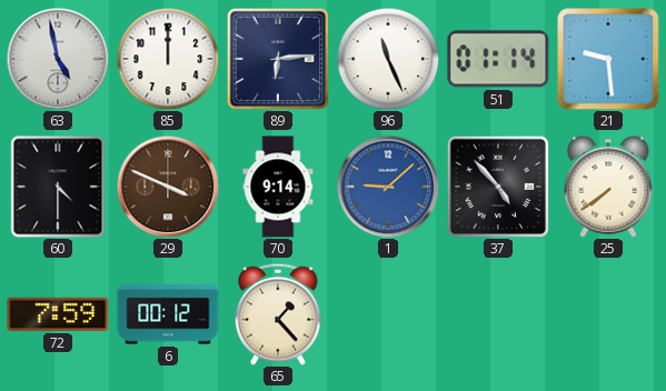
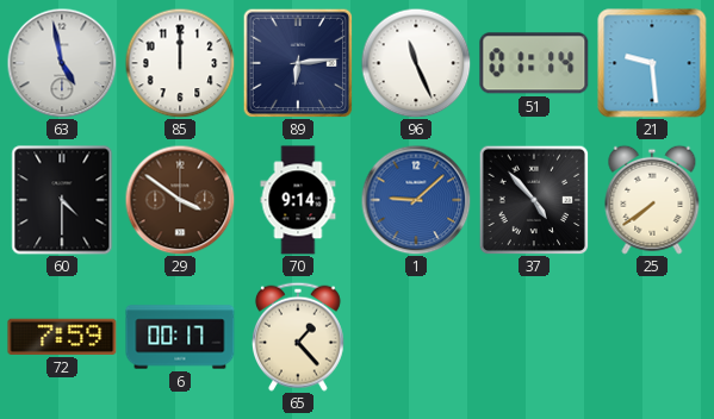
29: 3:49 -> 3:51
6: 00:12 -> 00:17
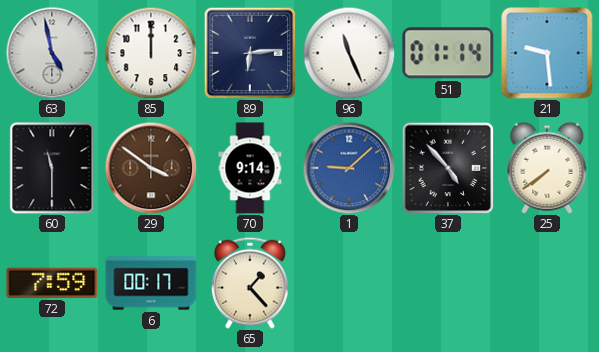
60: 4:30 -> 11:30
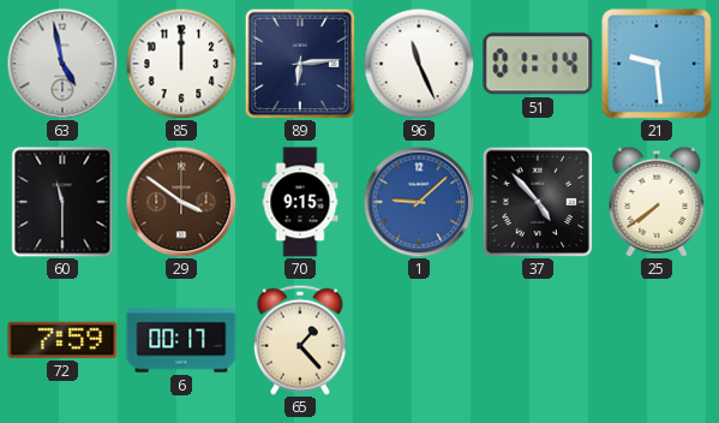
70: 9:14 -> 9:15
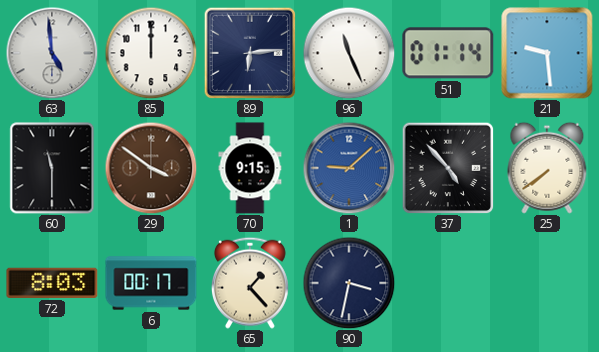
63: 4:58 -> 4:59
72: 7:59 -> 8:03
90: none -> 3:32
